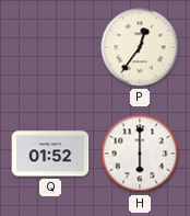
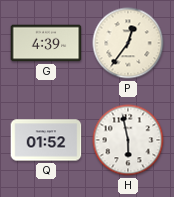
G: none -> 4:39
H: 6:00 -> 5:58
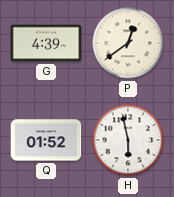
P: 12:36 -> 12:39
